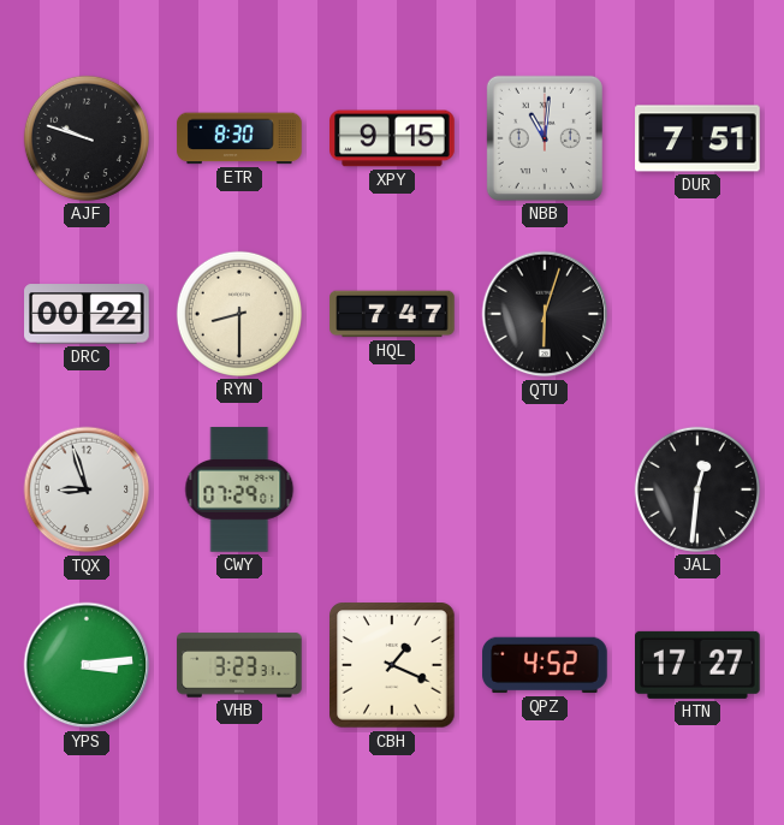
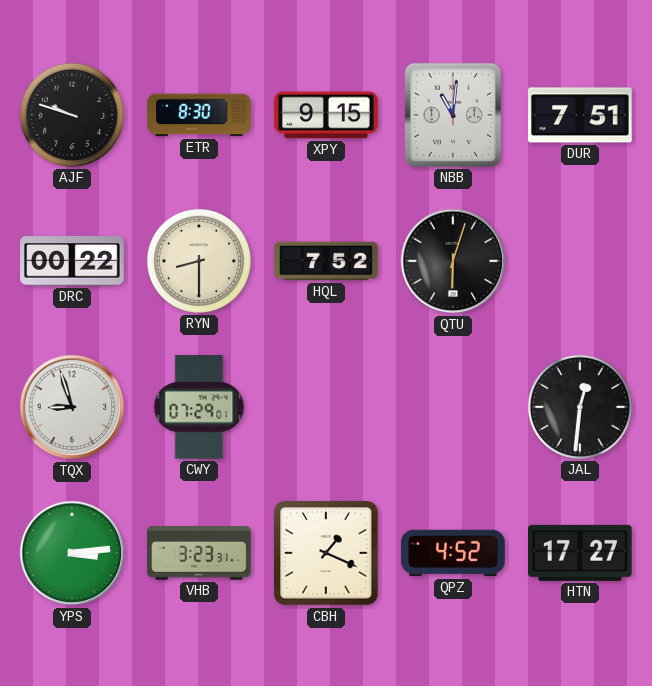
HQL: 7:47 -> 7:52
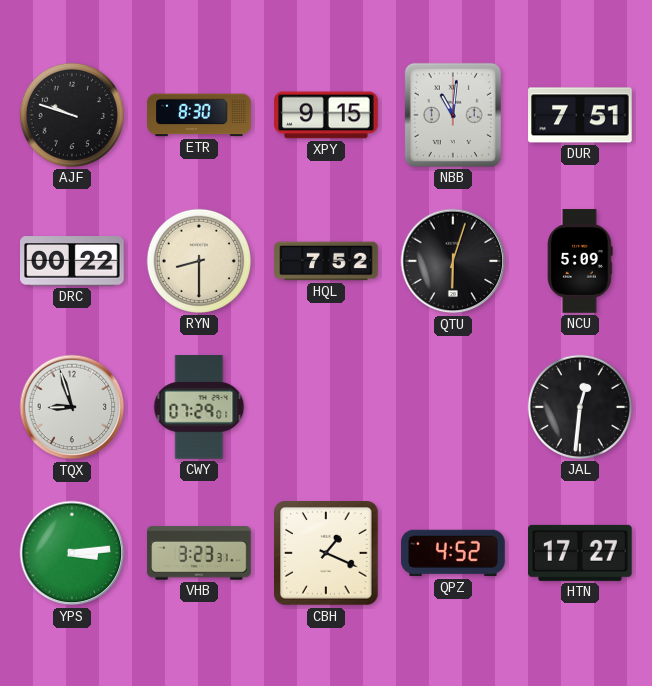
NCU: none -> 5:09
